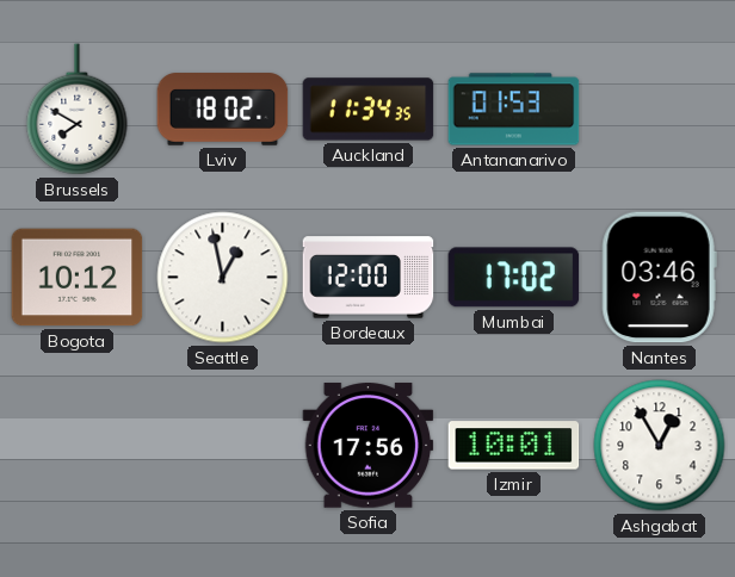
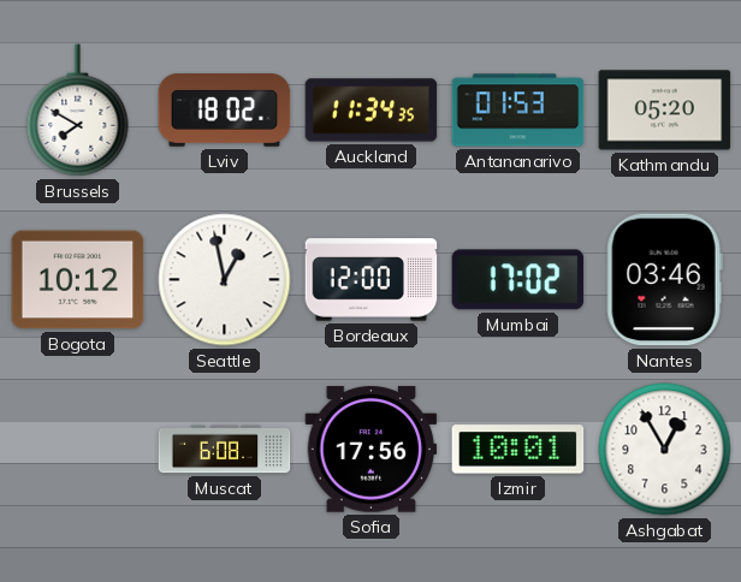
Kathmandu: none -> 05:20
Muscat: none -> 6:08
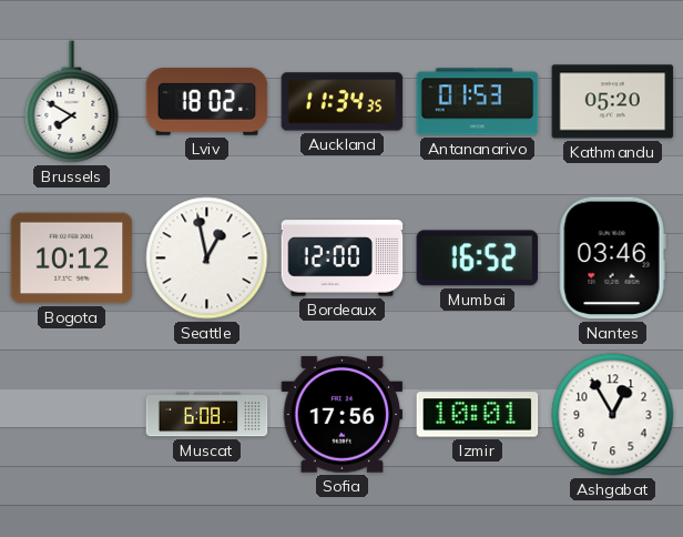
Mumbai: 17:02 -> 16:52
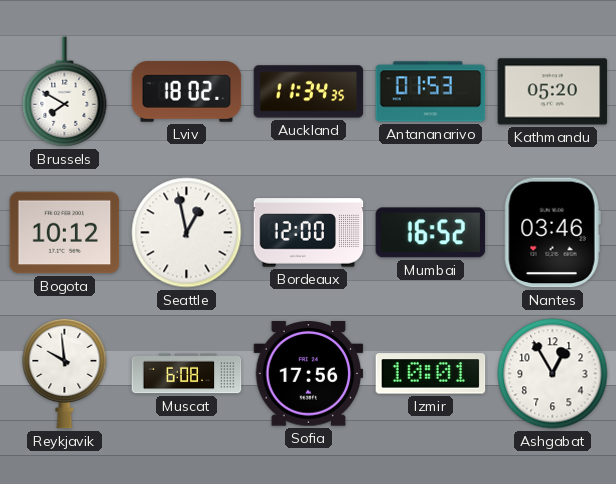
Reykjavik: none -> 9:59
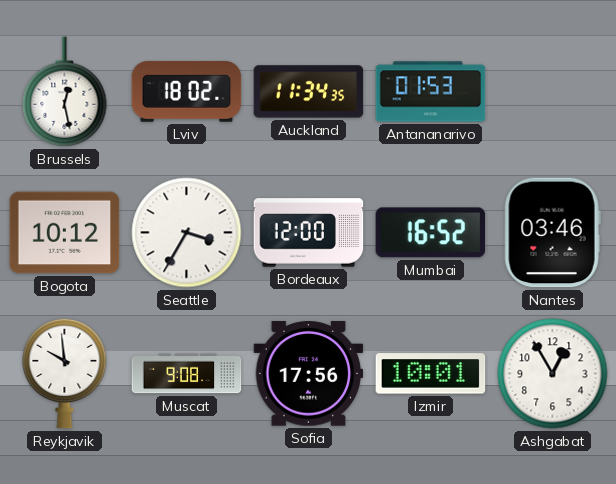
Brussels: 7:50 -> 12:28
Kathmandu: 05:20 -> none
Seattle: 12:58 -> 3:35
Muscat: 6:08 -> 9:08
